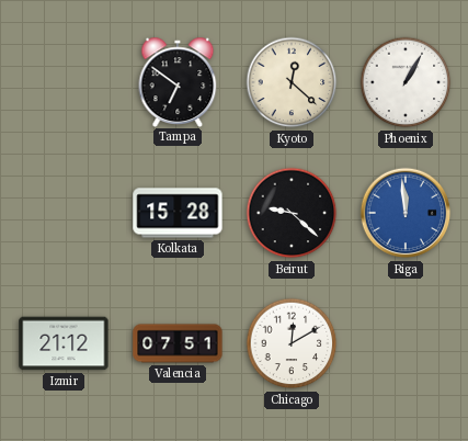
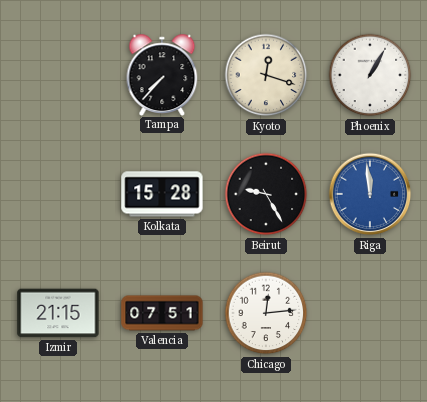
Tampa: 6:51 -> 7:37
Kyoto: 12:22 -> 12:18
Beirut: 9:22 -> 9:25
Izmir: 21:12 -> 21:15
Chicago: 12:10 -> 12:14
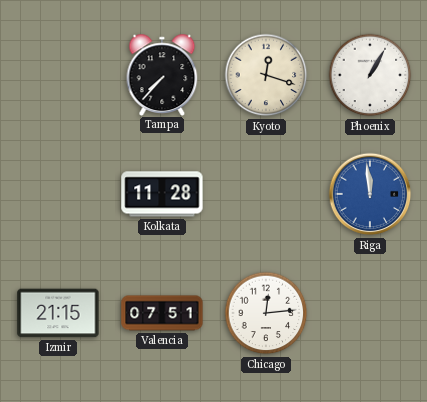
Kolkata: 15:28 -> 11:28
Beirut: 9:25 -> none
